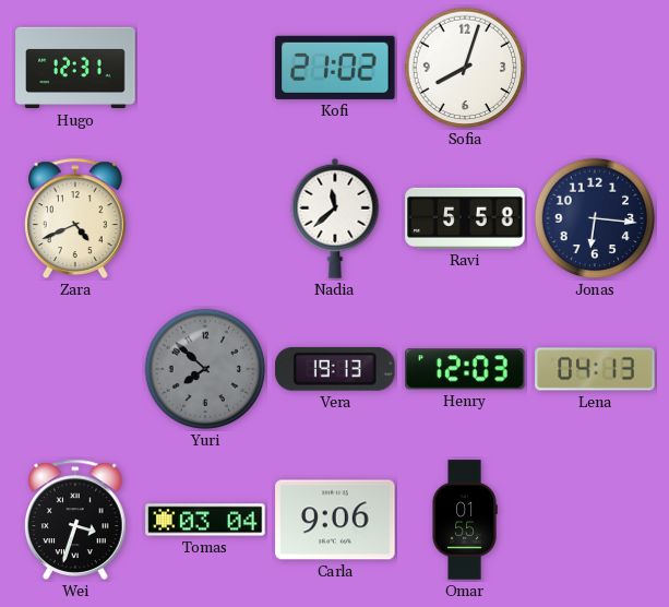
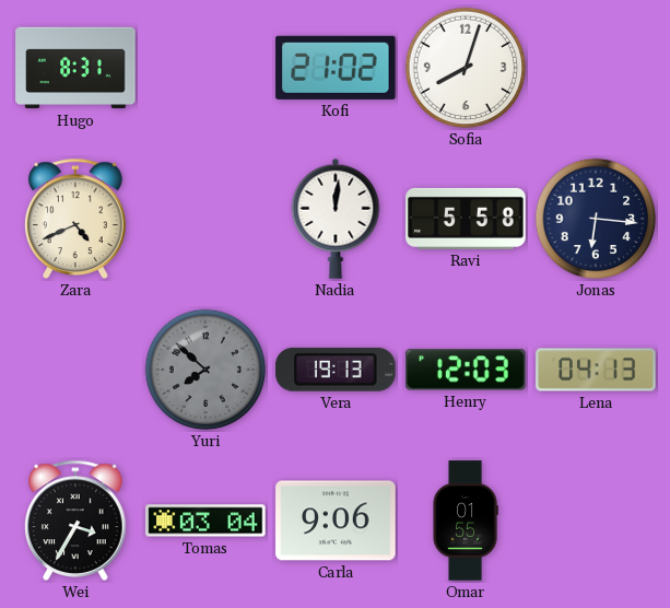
Hugo: 12:31 -> 8:31
Nadia: 11:38 -> 12:01
Wei: 3:33 -> 3:35
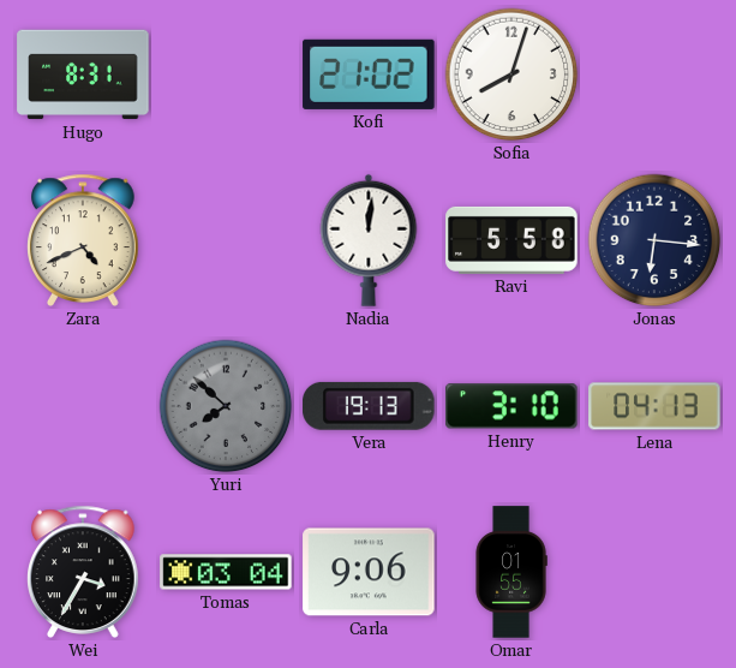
Henry: 12:03 -> 3:10
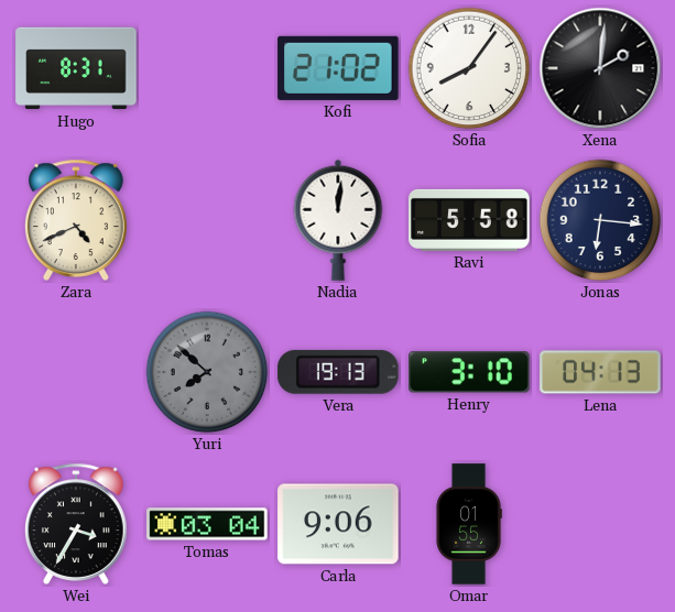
Sofia: 8:03 -> 8:06
Xena: none -> 2:01
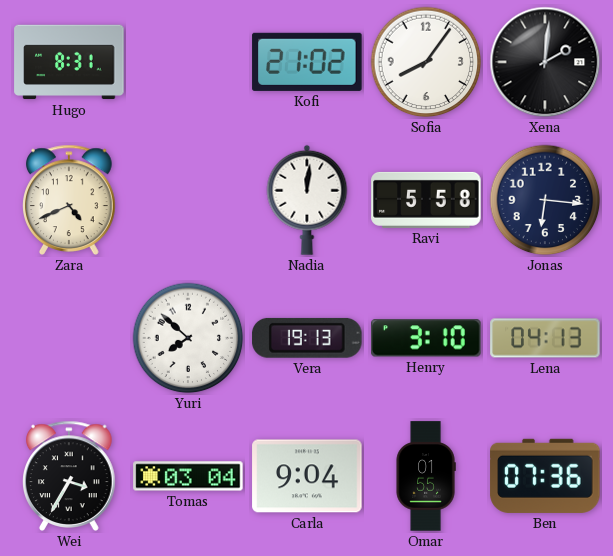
Yuri dial: grey -> white
Carla: 9:06 -> 9:04
Ben: none -> 07:36
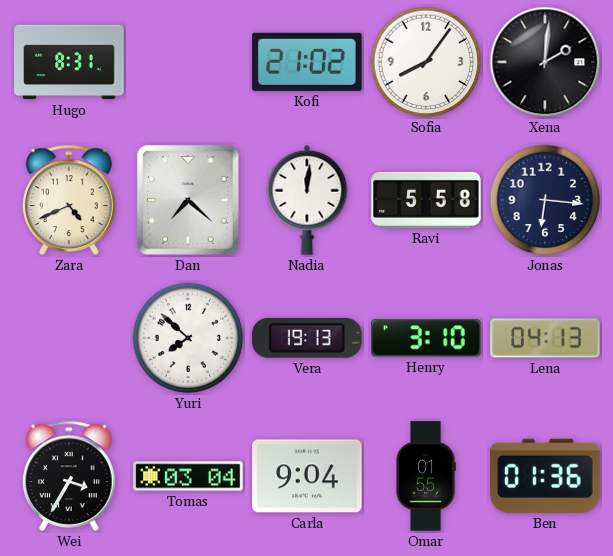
Dan: none -> 7:22
Ben: 07:36 -> 01:36
